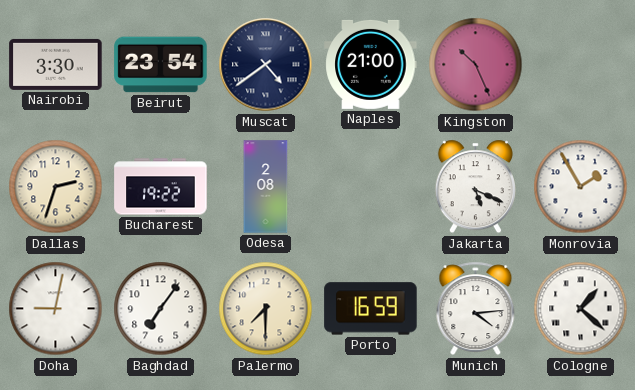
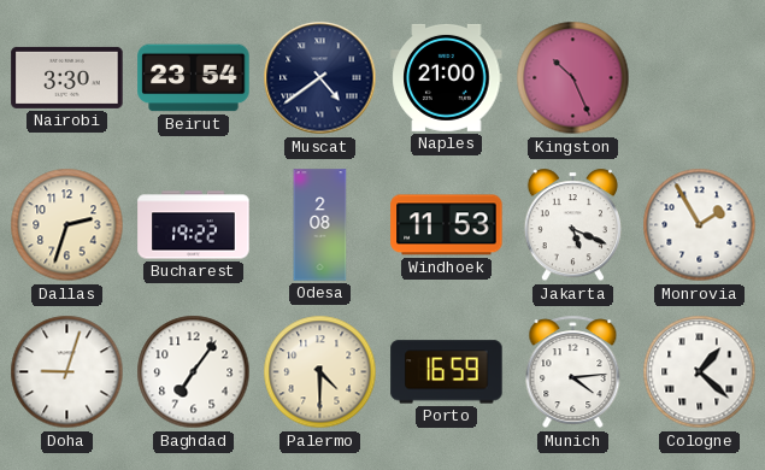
Windhoek: none -> 11:53
Doha: 9:02 -> 9:03
Palermo: 7:30 -> 4:30
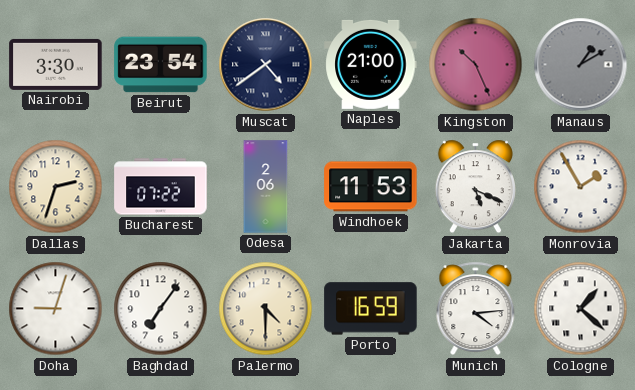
Manaus: none -> 1:10
Bucharest: 19:22 -> 07:22
Odesa: 2:08 -> 2:06
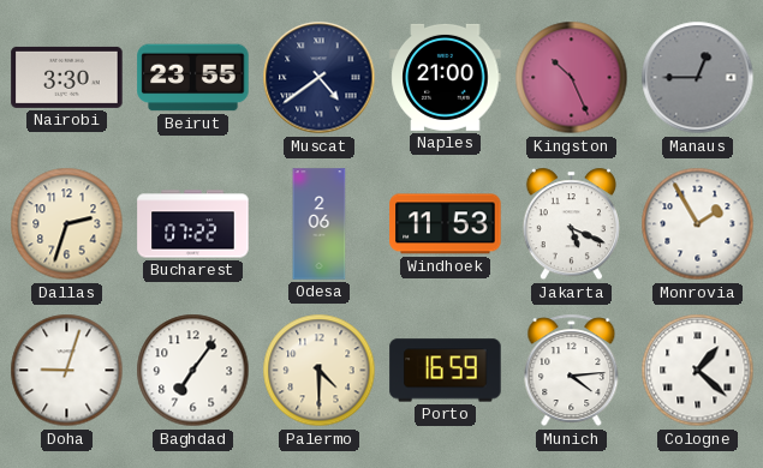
Beirut: 23:54 -> 23:55
Manaus: 1:10 -> 12:45
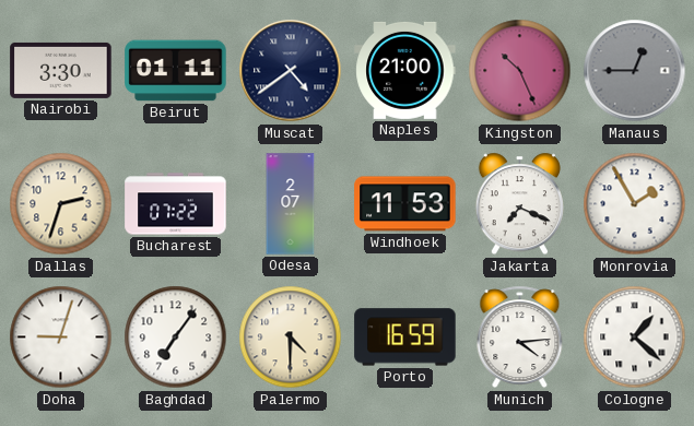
Beirut: 23:55 -> 01:11
Odesa: 2:06 -> 2:07
Jakarta: 5:19 -> 7:19
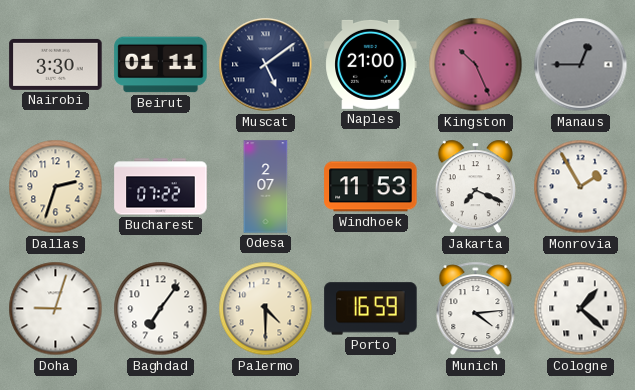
Muscat: 4:39 -> 5:09
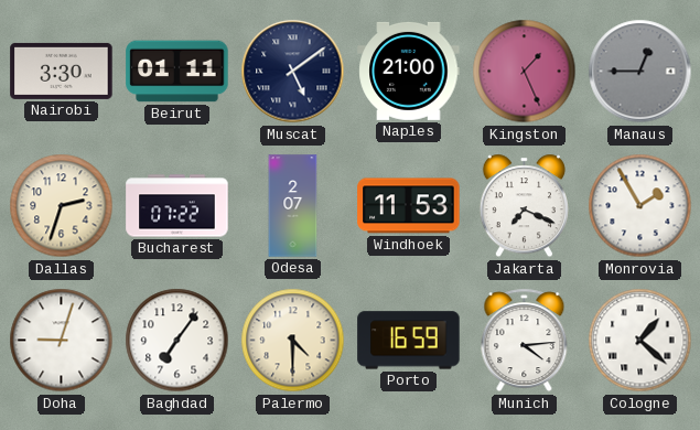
Kingston: 10:26 -> 1:26
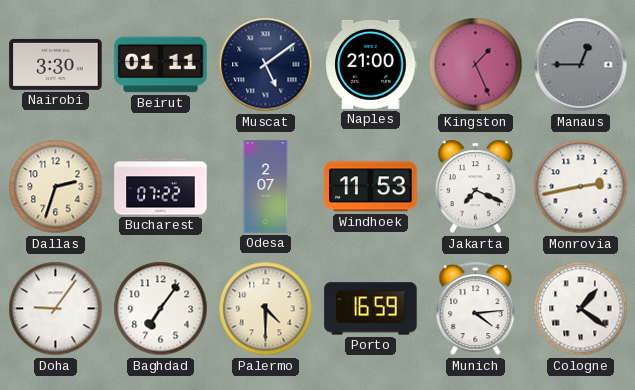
Monrovia: 1:55 -> 2:43
Doha: 9:03 -> 9:06
Cologne: 1:22 -> 1:21
